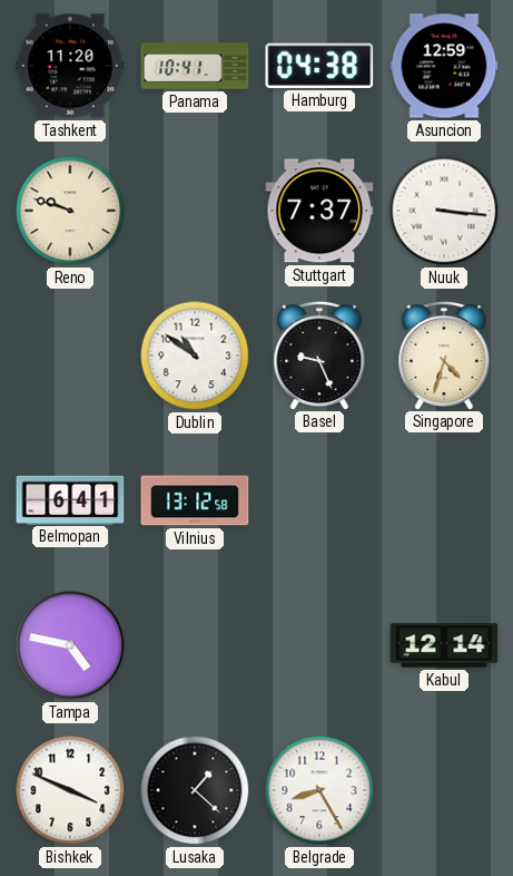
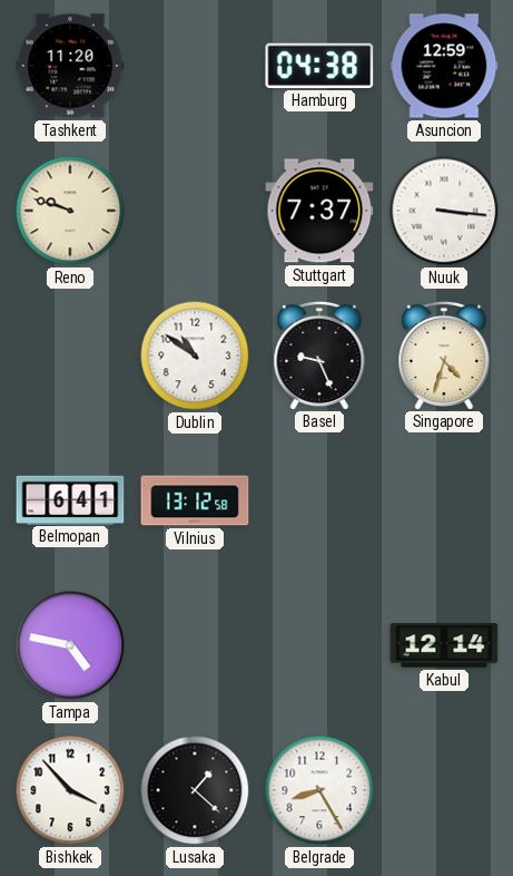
Panama: 10:41 -> none
Bishkek: 3:49 -> 3:53
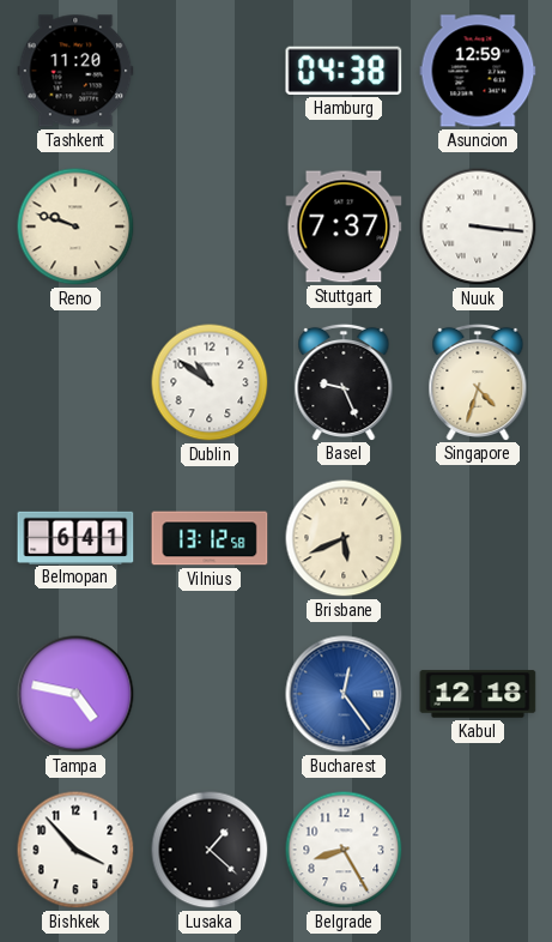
Brisbane: none -> 5:41
Bucharest: none -> 12:24
Kabul: 12:14 -> 12:18
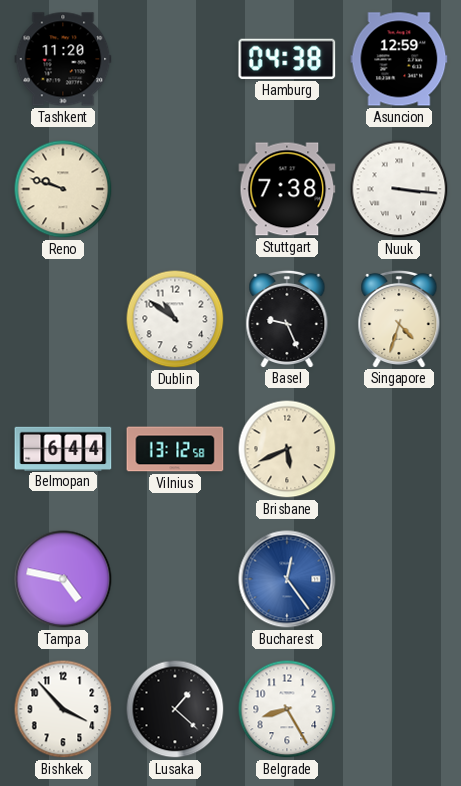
Stuttgart: 7:37 -> 7:38
Belmopan: 6:41 -> 6:44
Kabul: 12:18 -> none
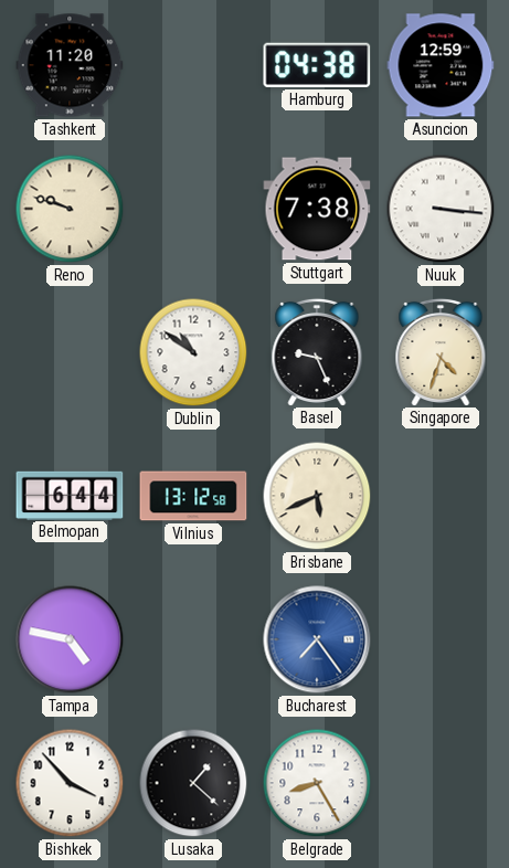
Bucharest: 12:24 -> 7:24
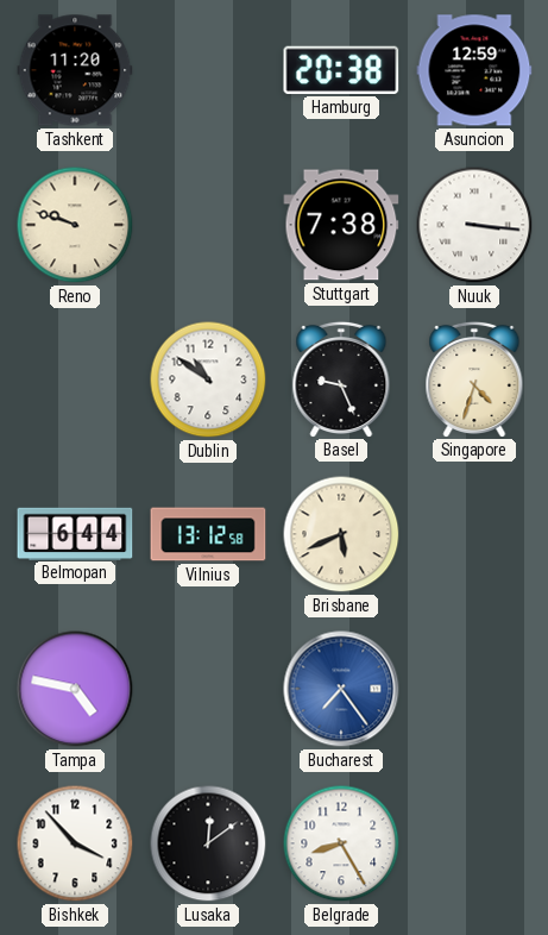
Hamburg: 04:38 -> 20:38
Lusaka: 1:22 -> 12:09
